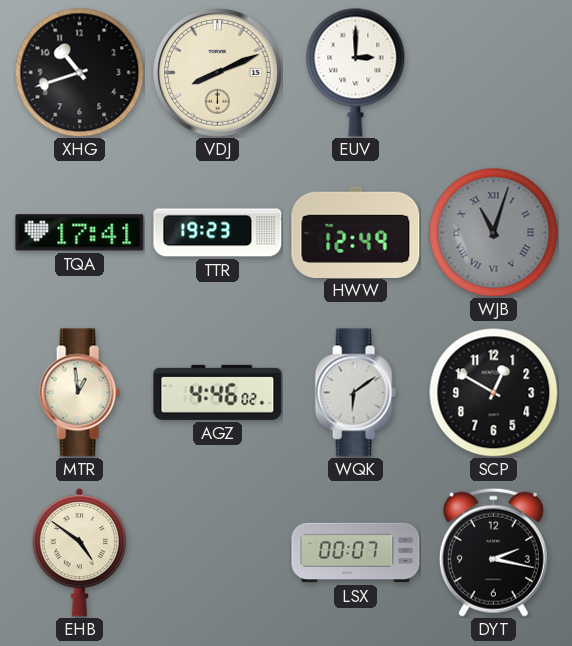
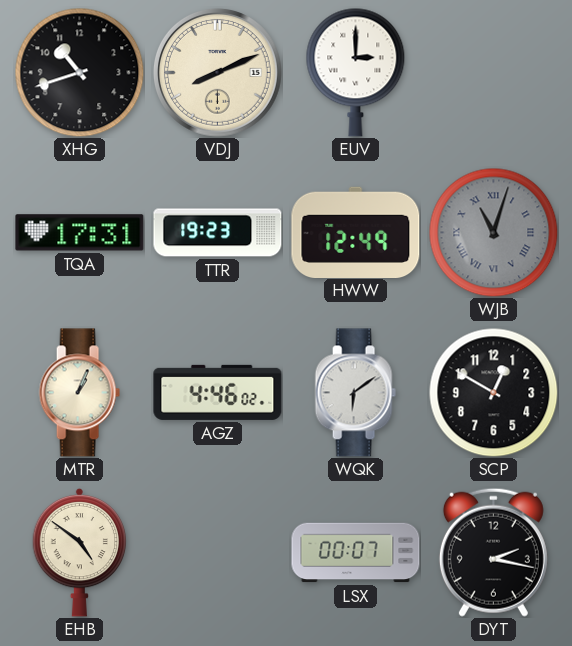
TQA: 17:41 -> 17:31
MTR: 12:59 -> 1:04
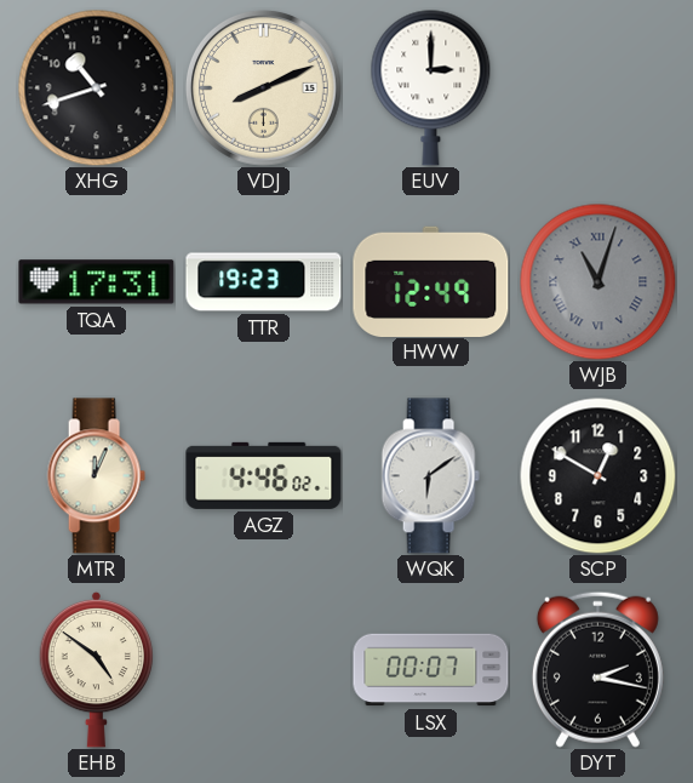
MTR: 1:04 -> 12:04
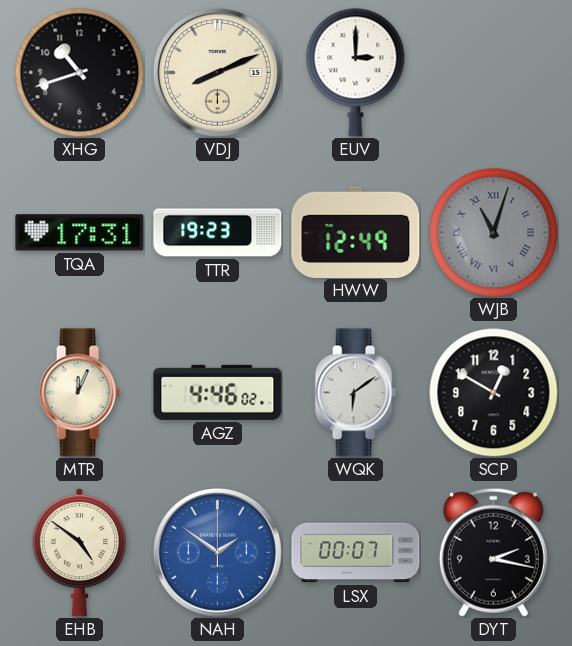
NAH: none -> 1:51
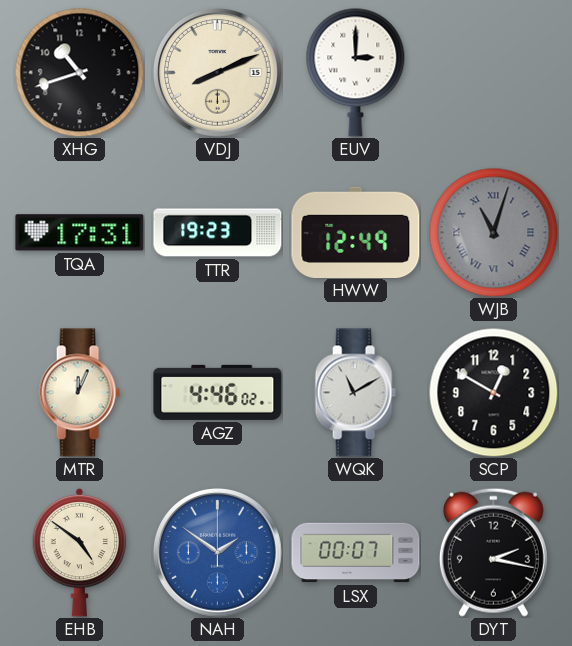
WQK: 6:09 -> 11:10
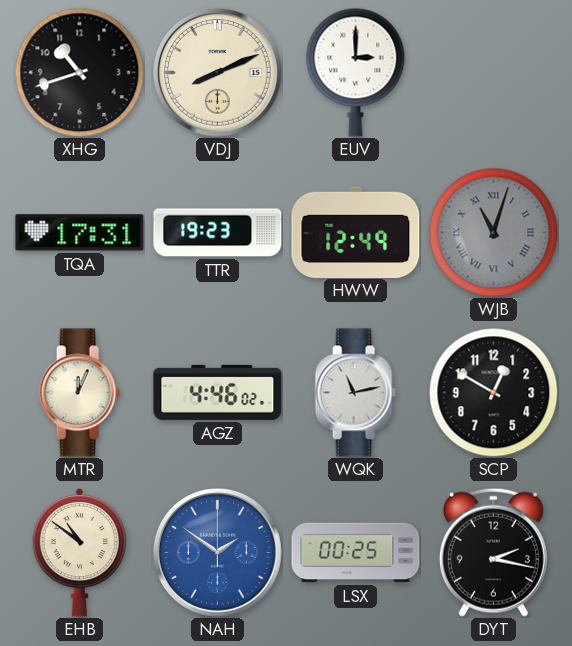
WQK: 11:10 -> 11:13
EHB: 4:51 -> 10:51
LSX: 00:07 -> 00:25
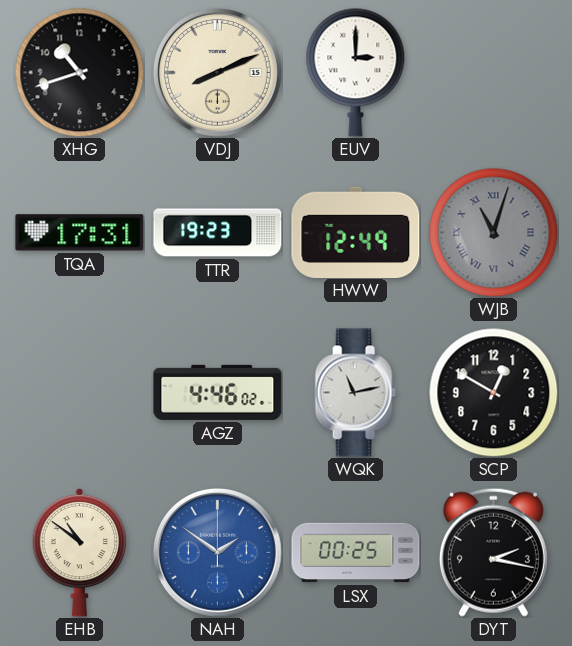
MTR: 12:04 -> none
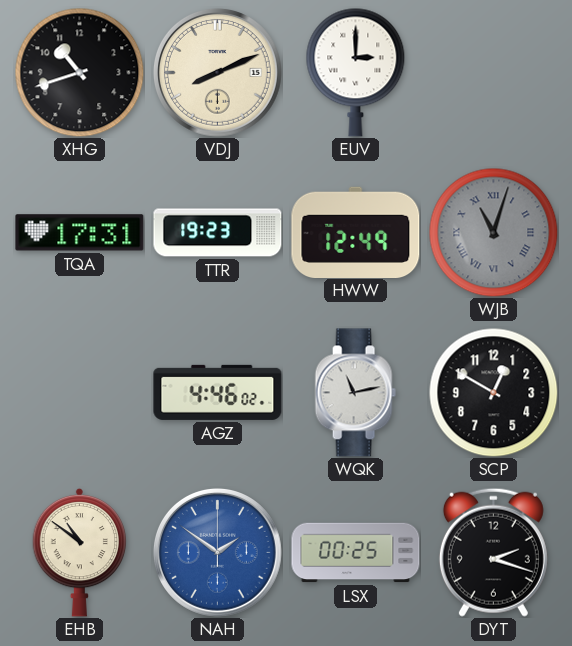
DYT: 2:17 -> 2:18
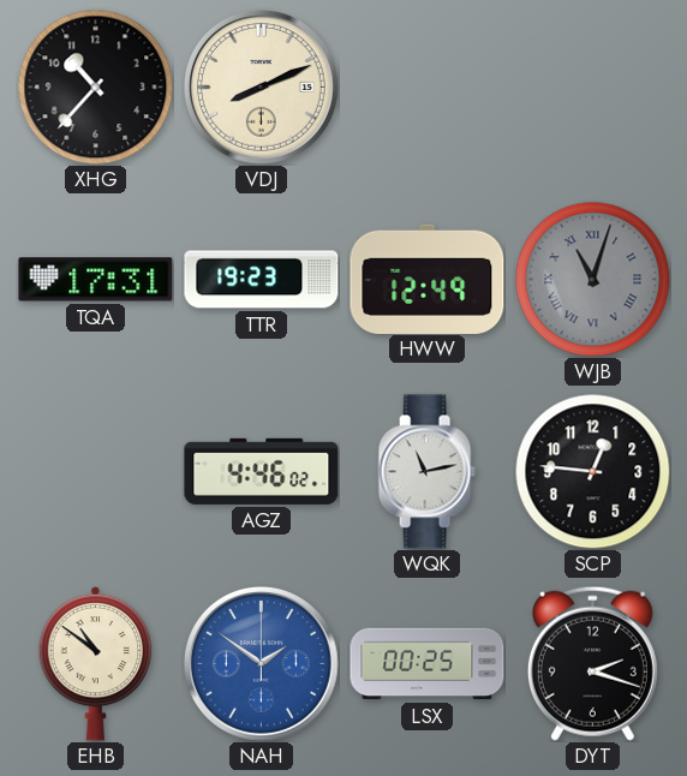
XHG: 10:42 -> 10:37
EUV: 3:00 -> none
SCP: 12:50 -> 12:46
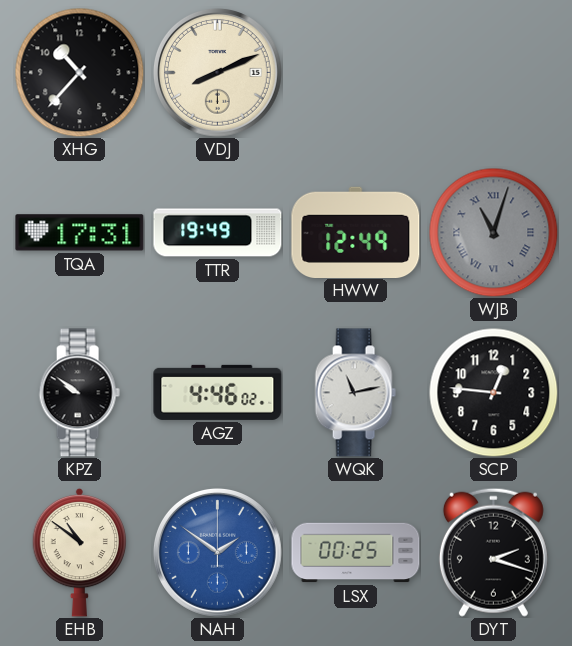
TTR: 19:23 -> 19:49
KPZ: none -> 9:51
